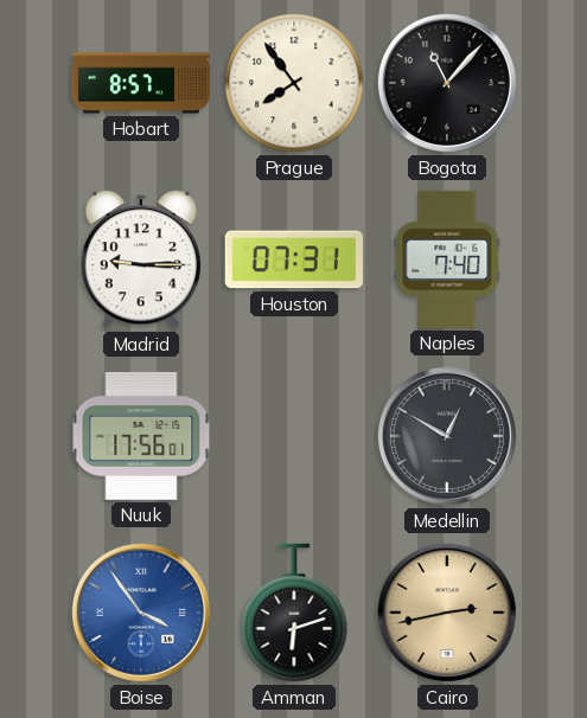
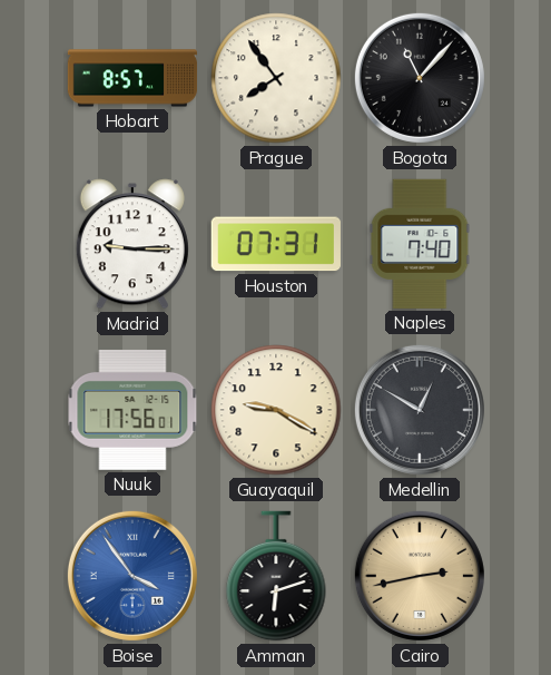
Guayaquil: none -> 9:20
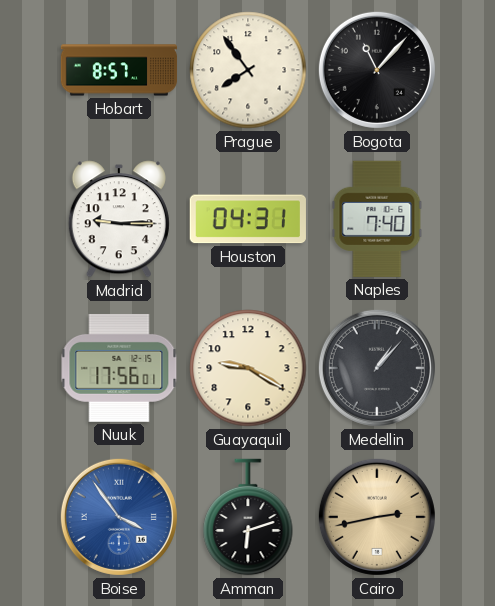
Houston: 07:31 -> 04:31
Medellin: 12:50 -> 1:07
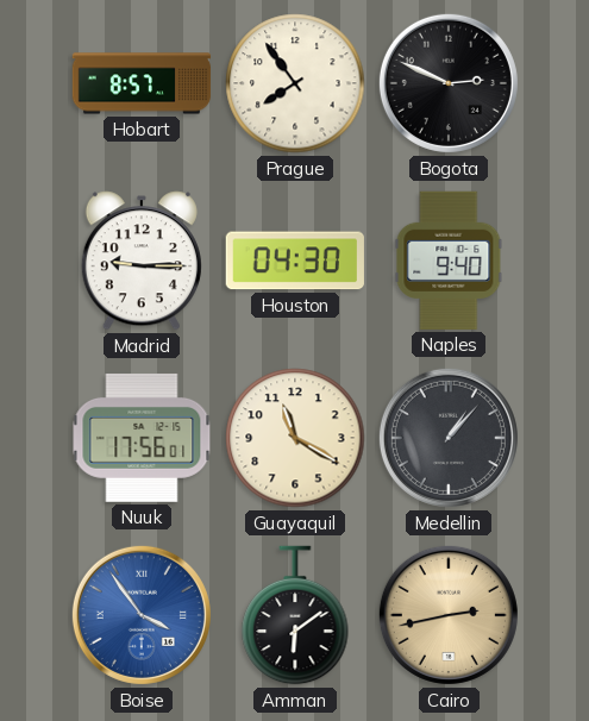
Bogota: 11:07 -> 2:49
Houston: 04:31 -> 04:30
Naples: 7:40 -> 9:40
Guayaquil: 9:20 -> 11:20
Amman: 6:12 -> 6:09
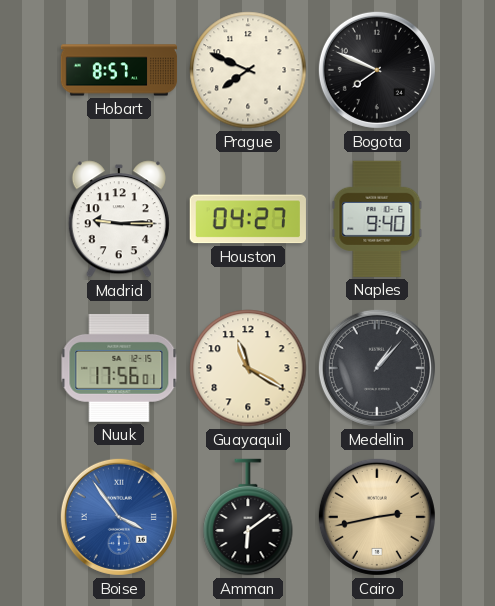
Prague: 7:54 -> 7:49
Bogota: 2:49 -> 7:49
Houston: 04:30 -> 04:27
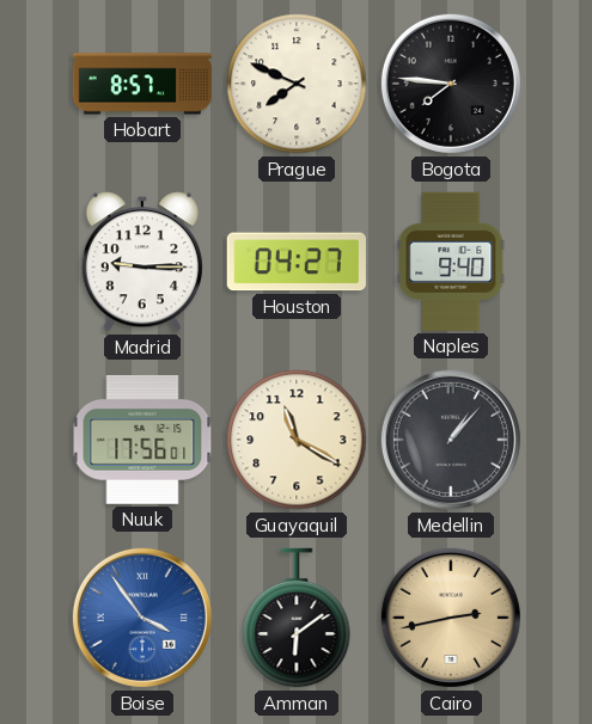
Bogota: 7:49 -> 7:46
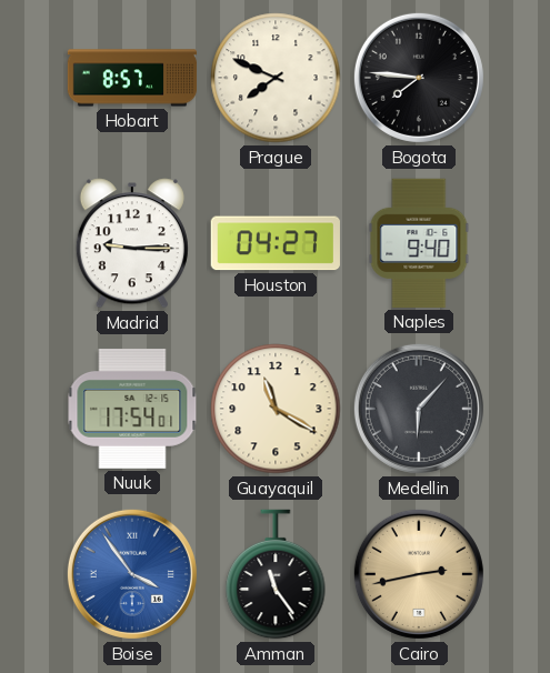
Nuuk: 17:56 -> 17:54
Medellin: 1:07 -> 6:07
Amman: 6:09 -> 11:24
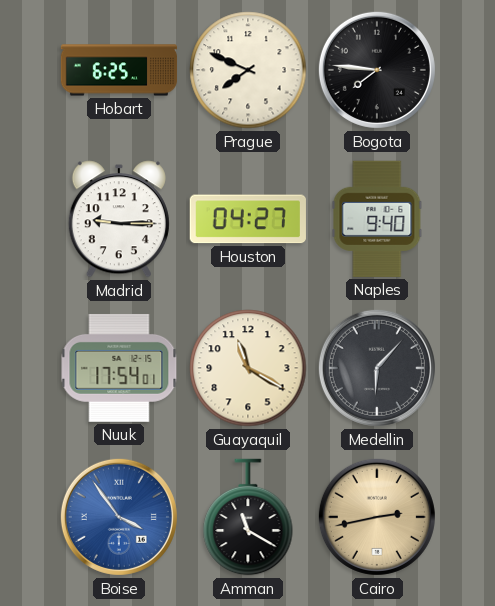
Hobart: 8:57 -> 6:25
Amman: 11:24 -> 11:20
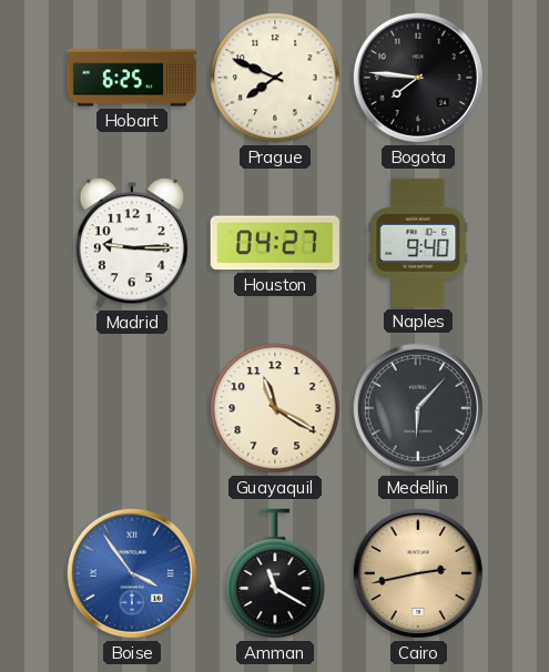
Nuuk: 17:54 -> none
